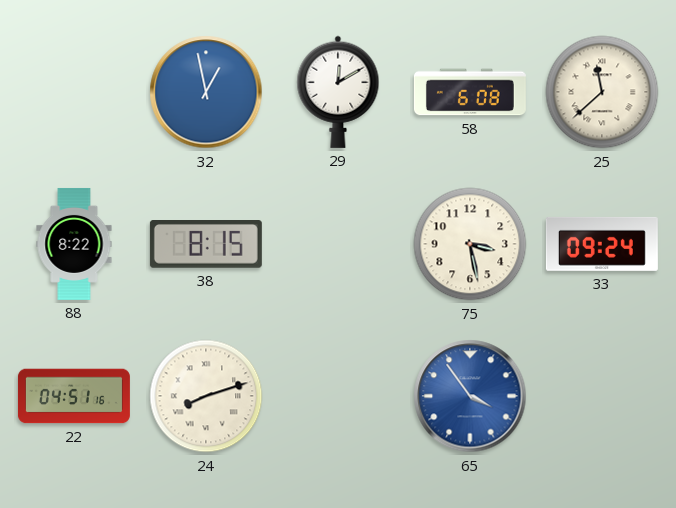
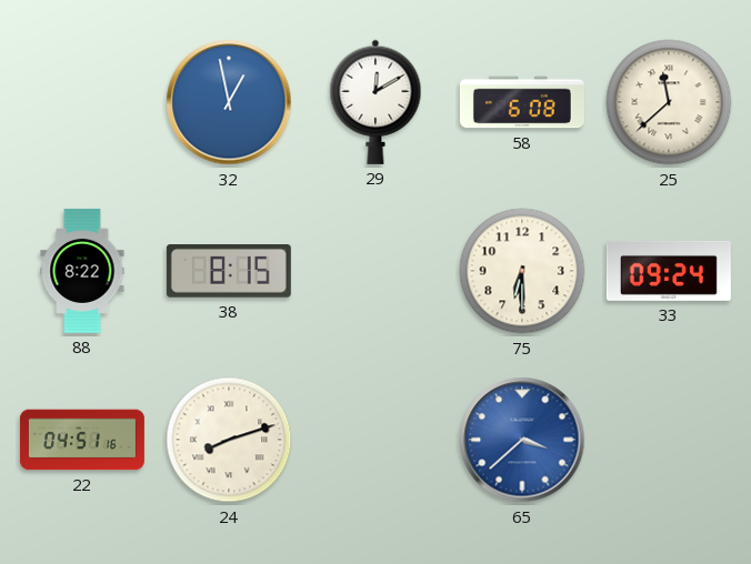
75: 3:28 -> 6:30
65: 3:54 -> 3:38
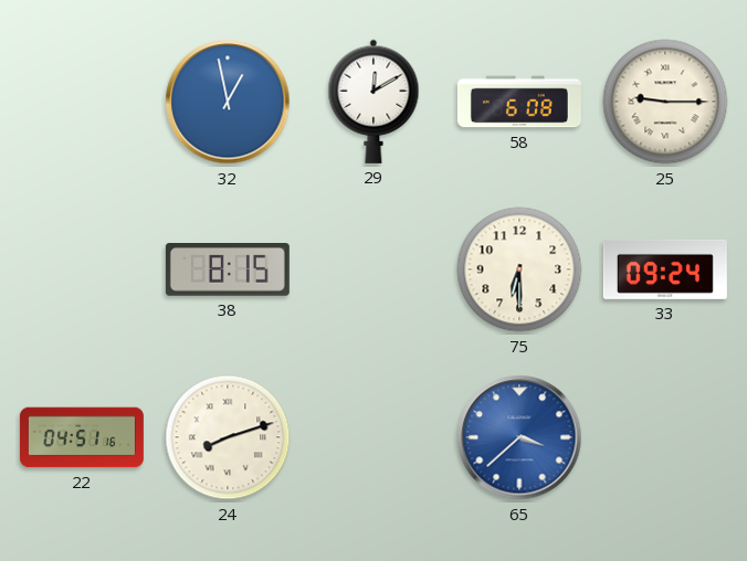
25: 11:38 -> 9:15
88: 8:22 -> none
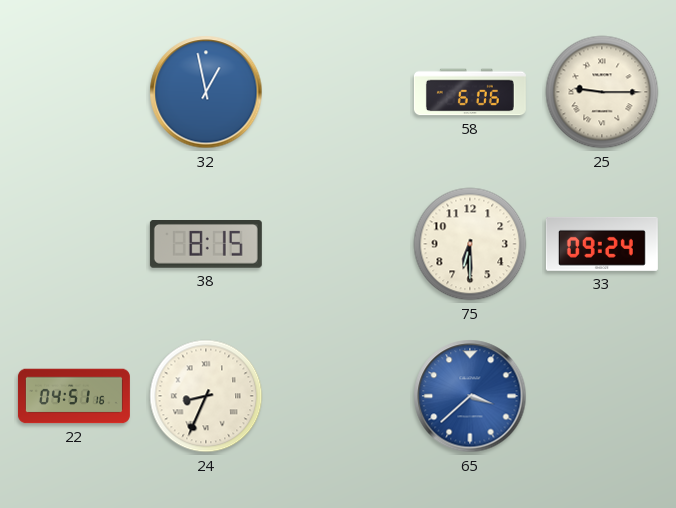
29: 12:10 -> none
58: 6:08 -> 6:06
24: 8:12 -> 8:34
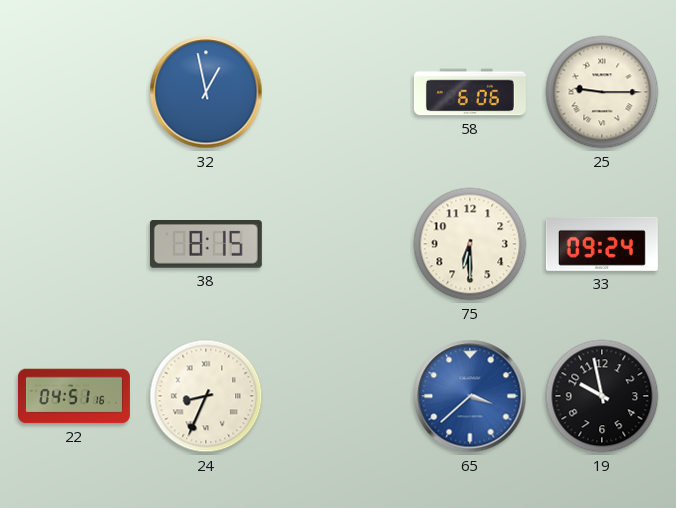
19: none -> 9:58
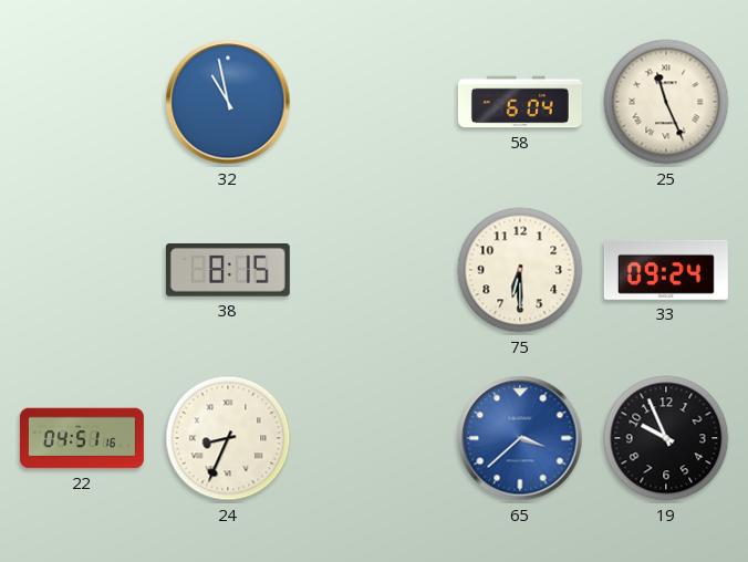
32: 12:58 -> 10:58
58: 6:06 -> 6:04
25: 9:15 -> 11:26
19: 9:58 -> 9:56
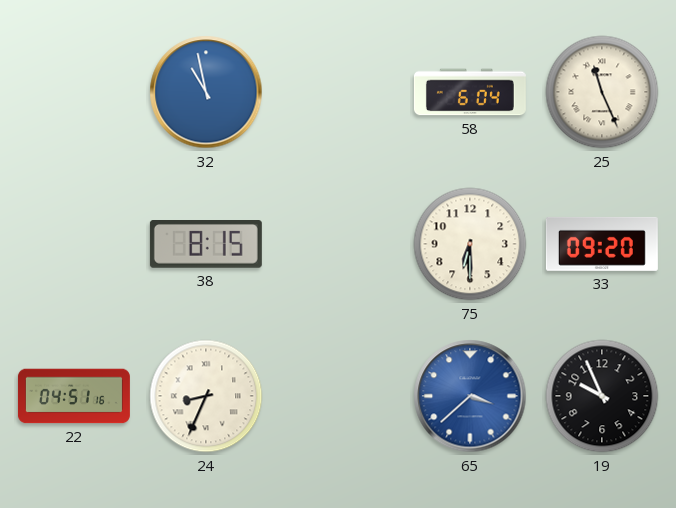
33: 09:24 -> 09:20
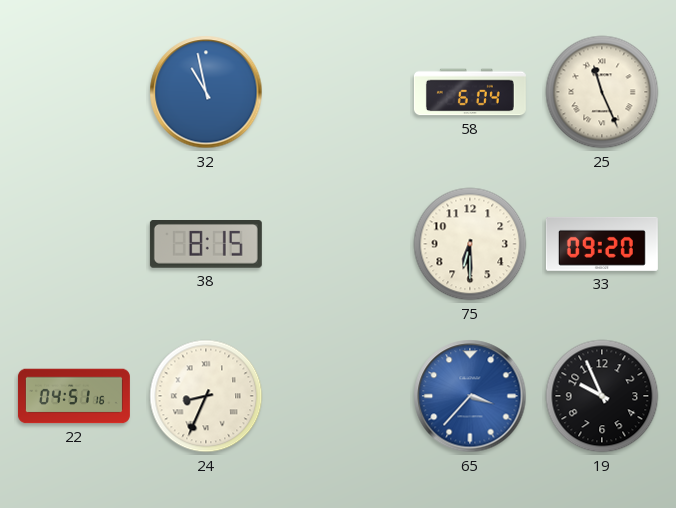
65: 3:38 -> 3:37
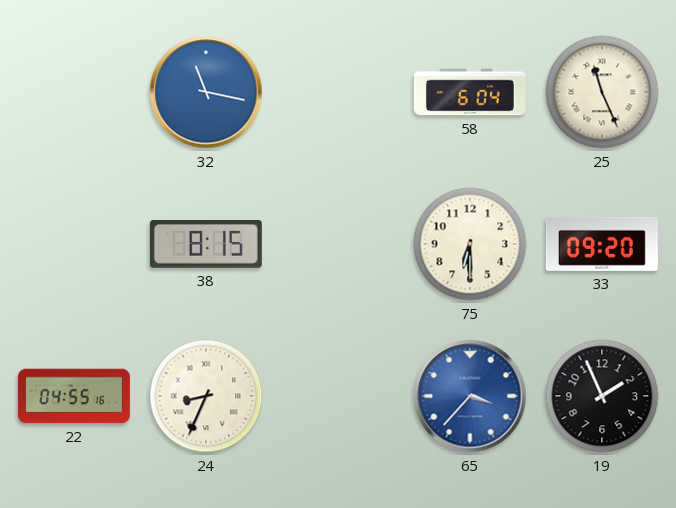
32: 10:58 -> 11:17
22: 04:51 -> 04:55
19: 9:56 -> 1:56
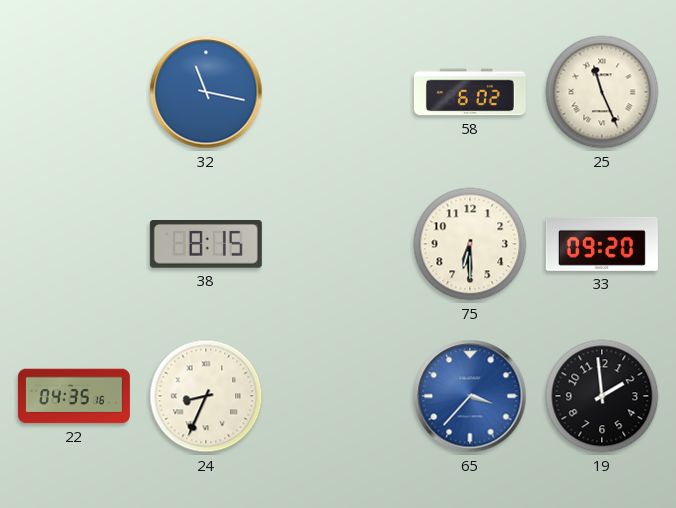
58: 6:04 -> 6:02
22: 04:55 -> 04:35
19: 1:56 -> 1:59
